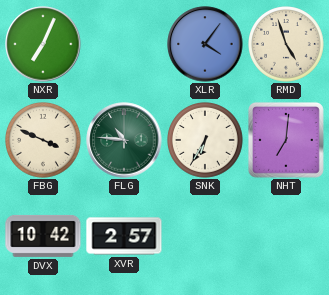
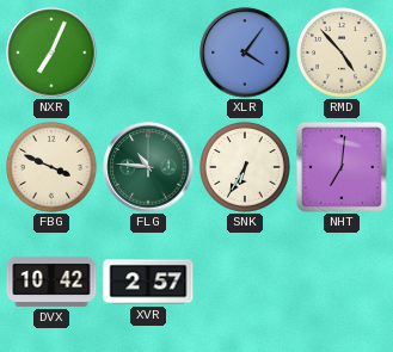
RMD: 4:57 -> 4:53
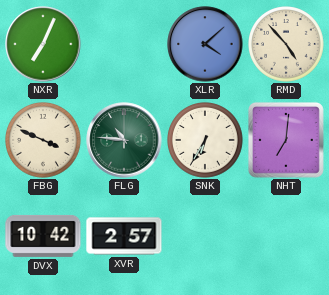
XLR: 4:06 -> 4:08
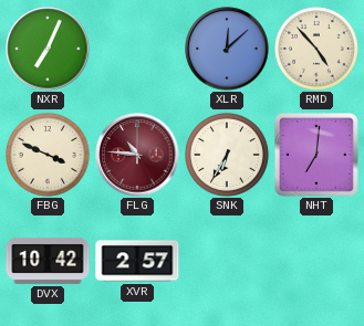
XLR: 4:08 -> 12:08
FLG dial: green -> burgundy
